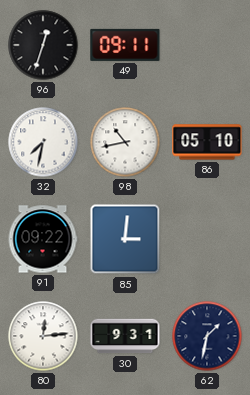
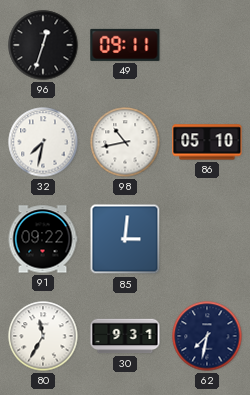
80: 12:14 -> 11:35
62: 1:32 -> 7:32
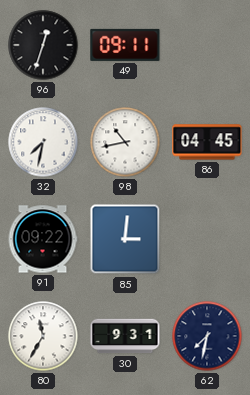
86: 05:10 -> 04:45
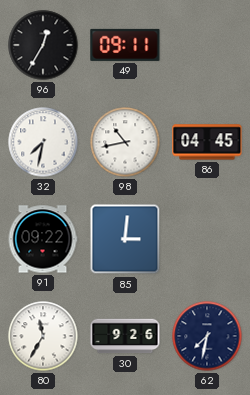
96: 12:33 -> 12:35
30: 9:31 -> 9:26
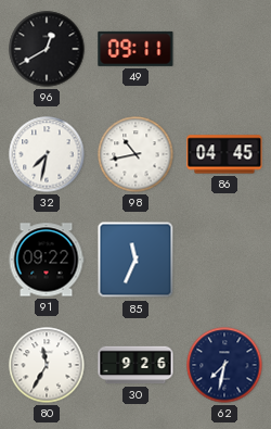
96: 12:35 -> 12:40
85: 3:01 -> 11:34
